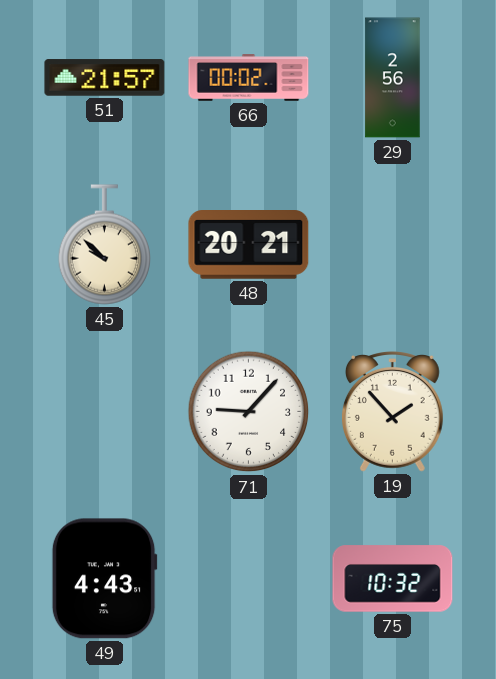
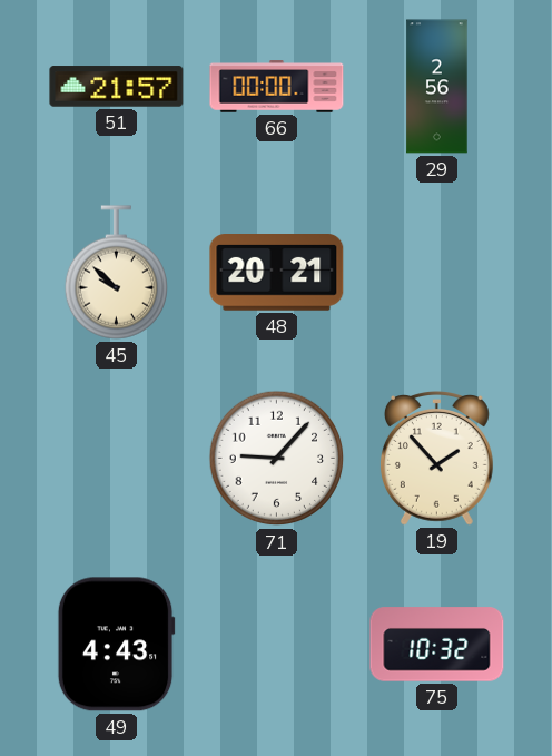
66: 00:02 -> 00:00
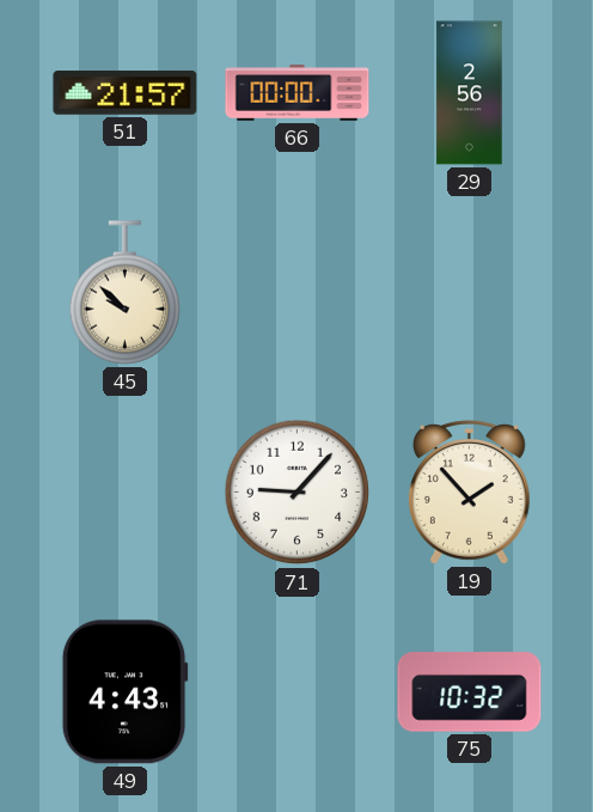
48: 20:21 -> none
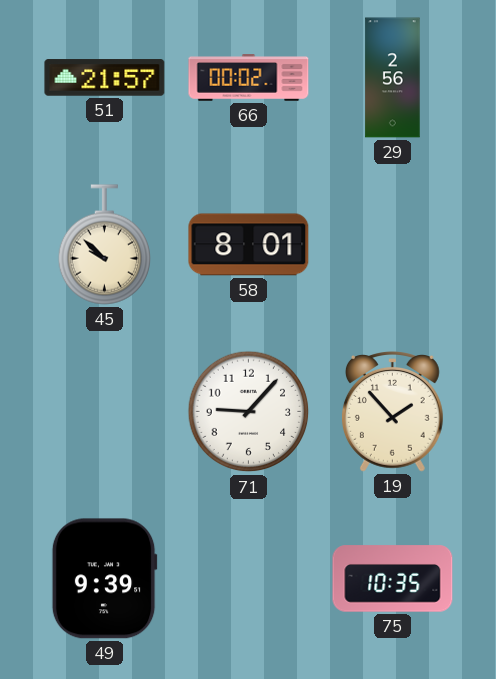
66: 00:00 -> 00:02
58: none -> 8:01
49: 4:43 -> 9:39
75: 10:32 -> 10:35
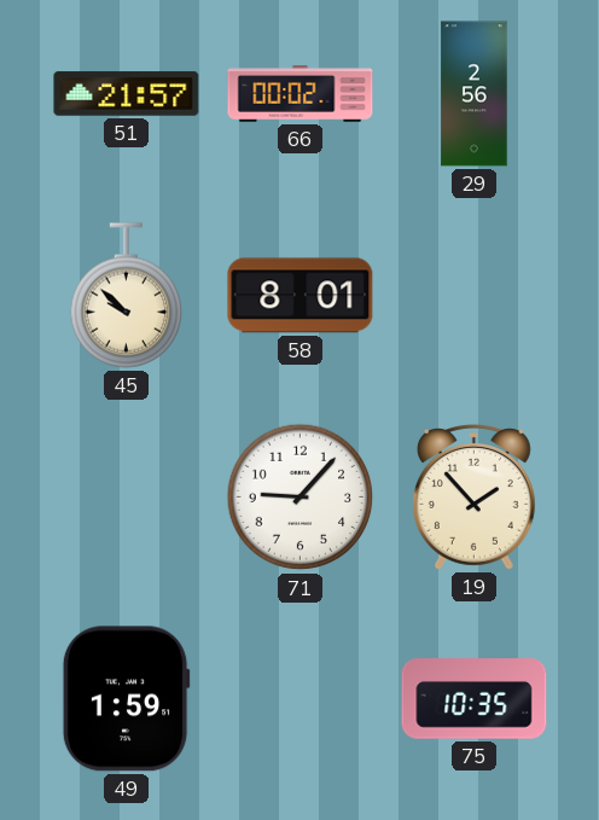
49: 9:39 -> 1:59
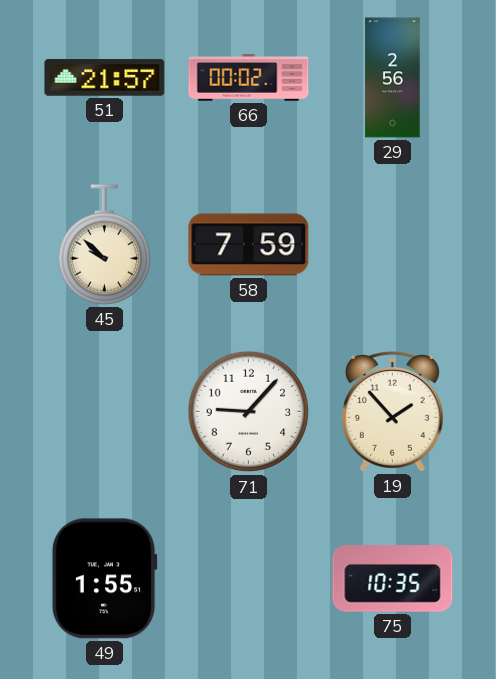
58: 8:01 -> 7:59
49: 1:59 -> 1:55
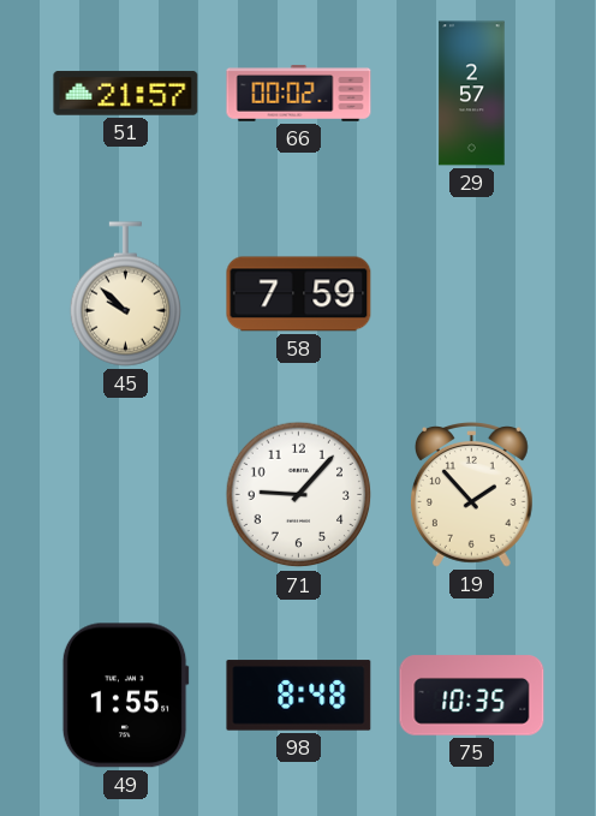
29: 2:56 -> 2:57
98: none -> 8:48
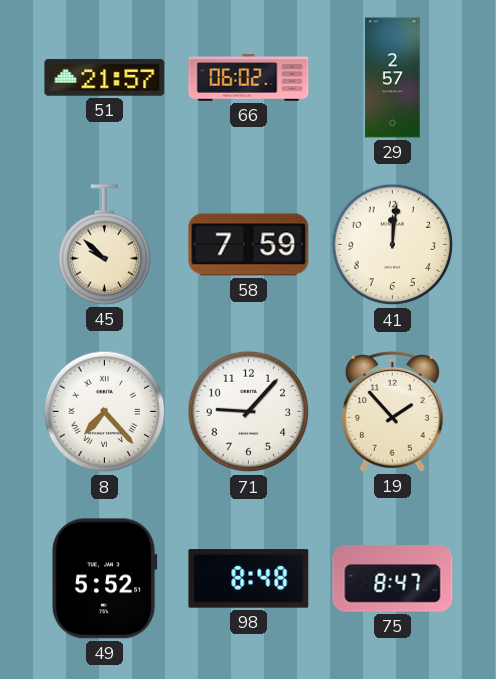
66: 00:02 -> 06:02
41: none -> 12:01
8: none -> 7:23
49: 1:55 -> 5:52
75: 10:35 -> 8:47
